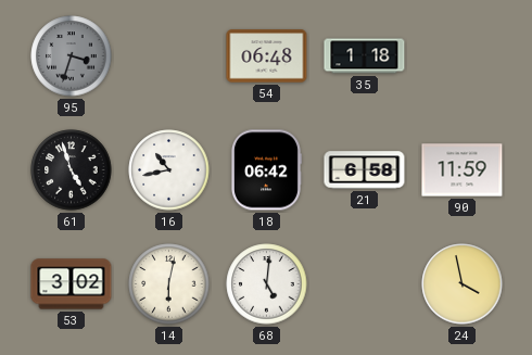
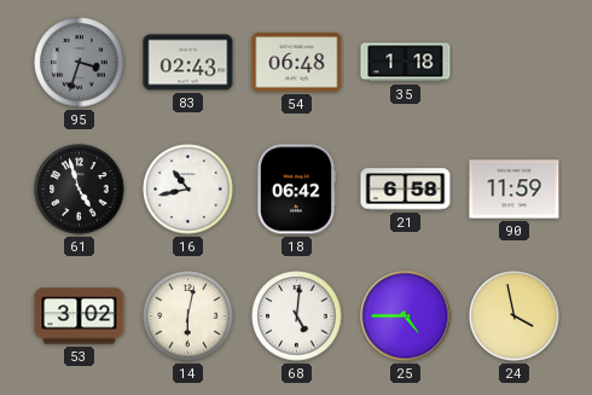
83: none -> 02:43
25: none -> 4:45
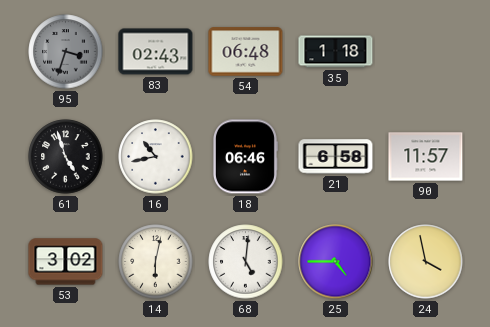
18: 06:42 -> 06:46
90: 11:59 -> 11:57
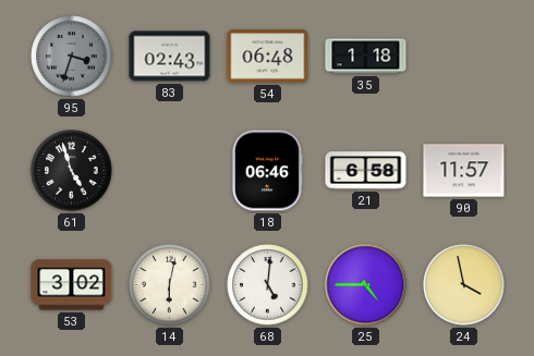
16: 10:43 -> none
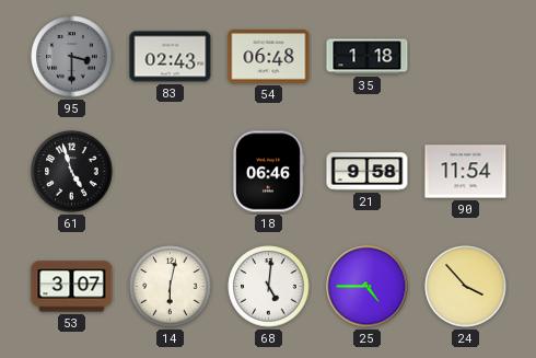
95: 3:33 -> 3:30
21: 6:58 -> 9:58
90: 11:57 -> 11:54
53: 3:02 -> 3:07
24: 3:58 -> 3:53
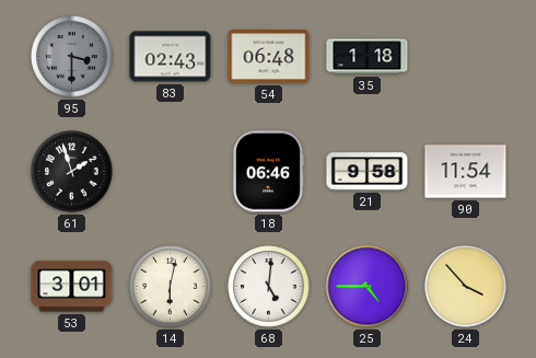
61: 4:57 -> 1:57
53: 3:07 -> 3:01
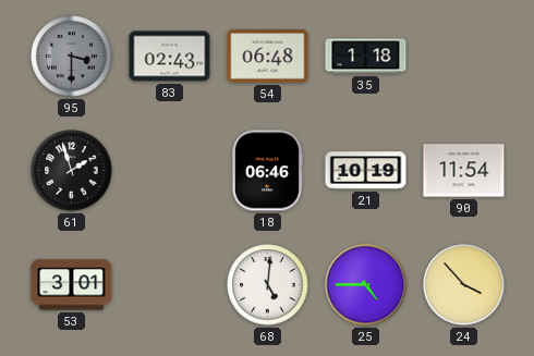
21: 9:58 -> 10:19
14: 6:02 -> none
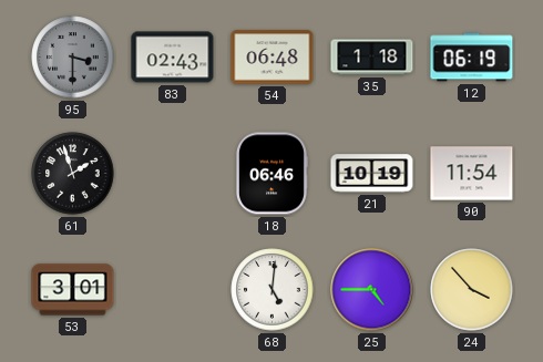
12: none -> 06:19
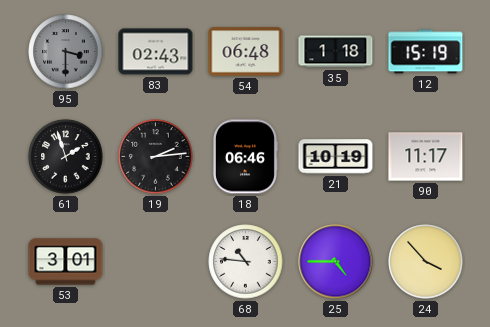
12: 06:19 -> 15:19
19: none -> 2:14
90: 11:54 -> 11:17
68: 5:01 -> 10:46
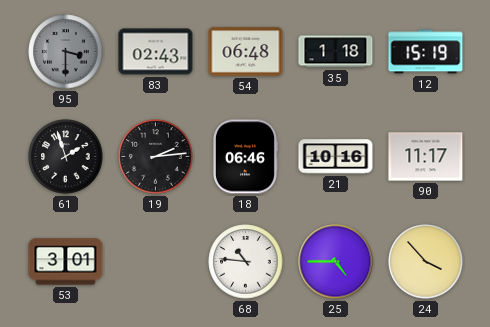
21: 10:19 -> 10:16
